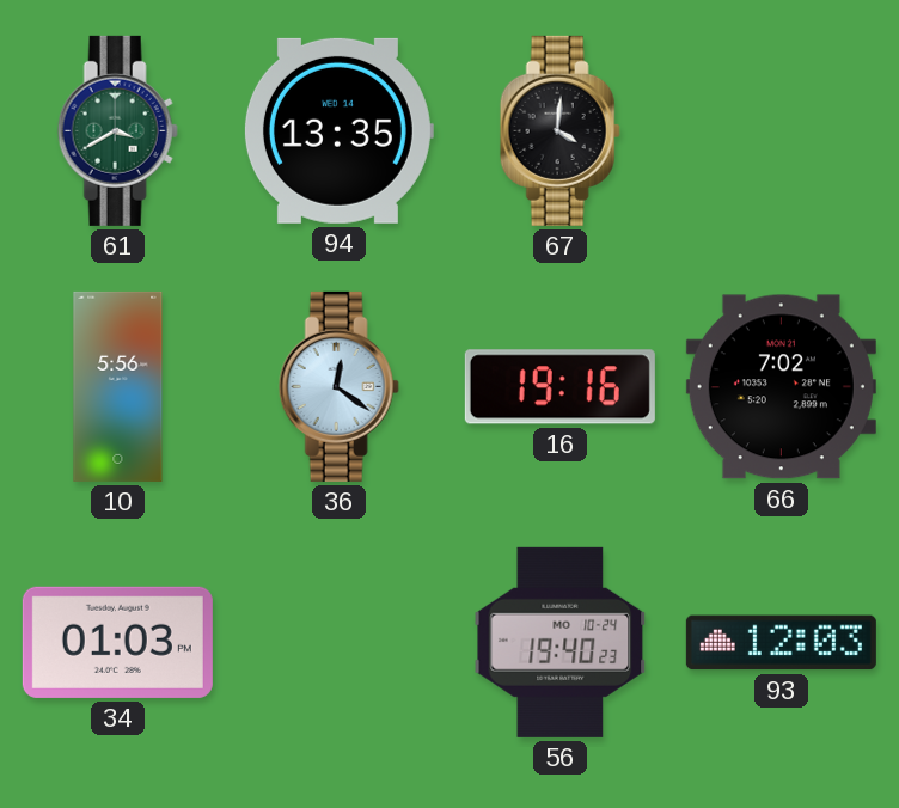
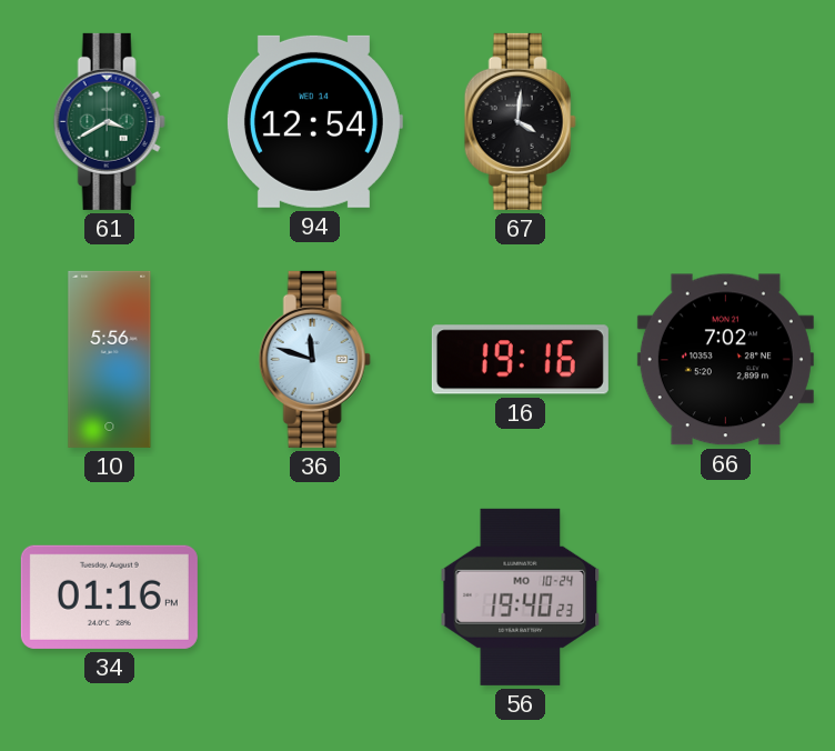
94: 13:35 -> 12:54
36: 12:21 -> 11:48
34: 01:03 -> 01:16
93: 12:03 -> none
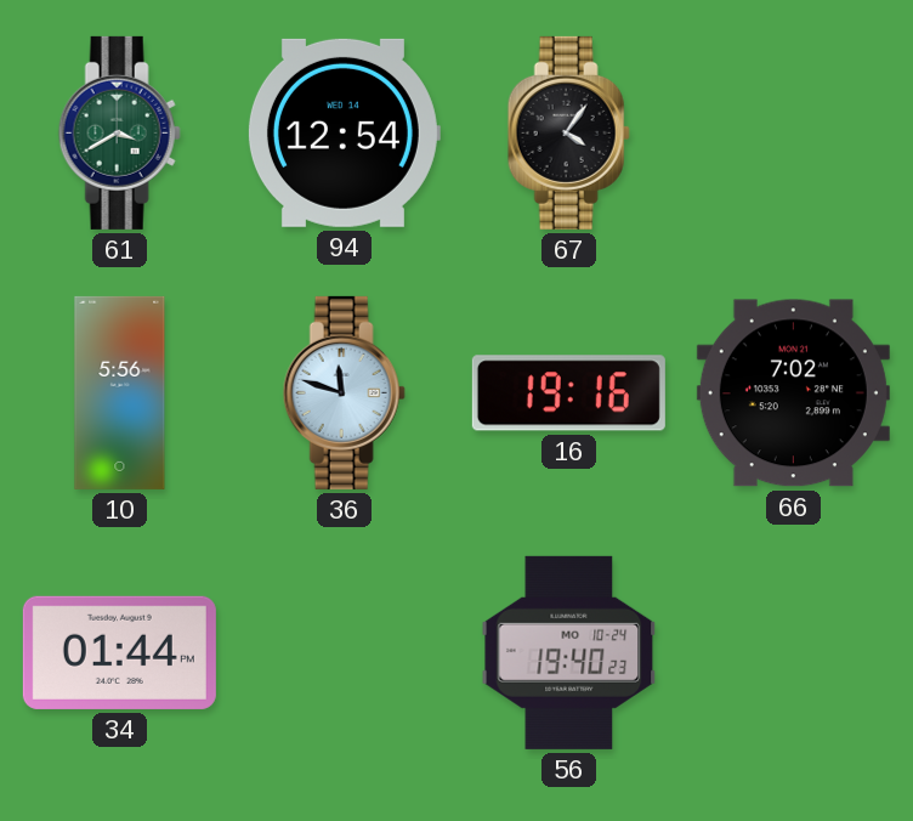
67: 4:01 -> 4:06
34: 01:16 -> 01:44
